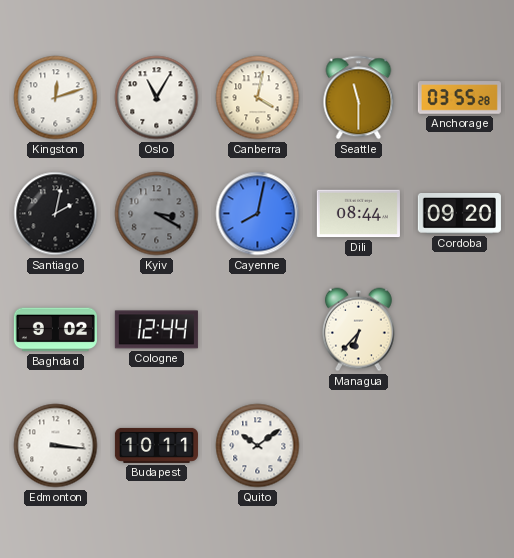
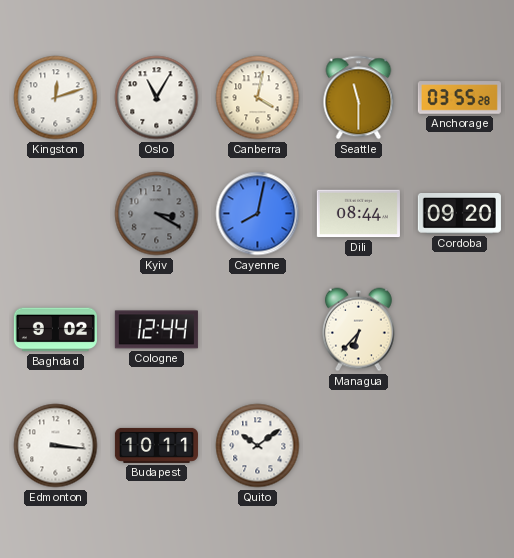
Santiago: 2:02 -> none
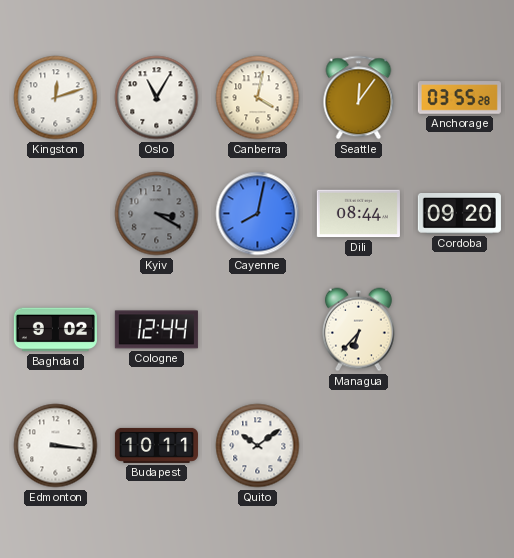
Seattle: 11:30 -> 12:06
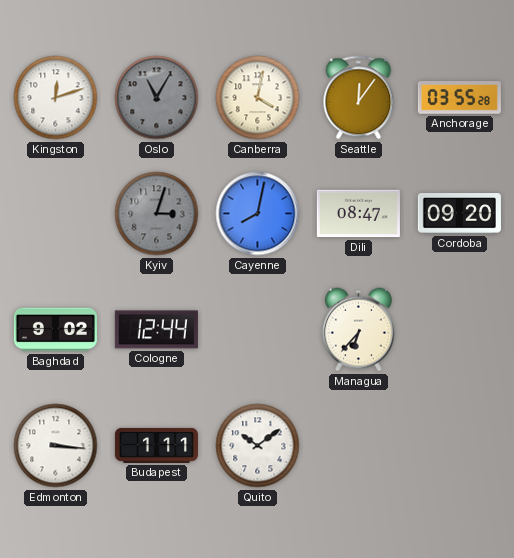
Oslo dial: white -> grey
Kyiv: 3:20 -> 3:03
Dili: 08:44 -> 08:47
Budapest: 10:11 -> 1:11
